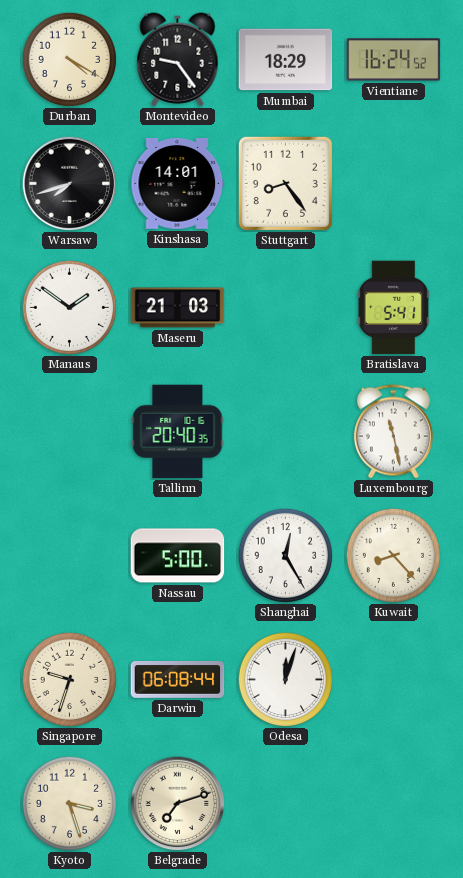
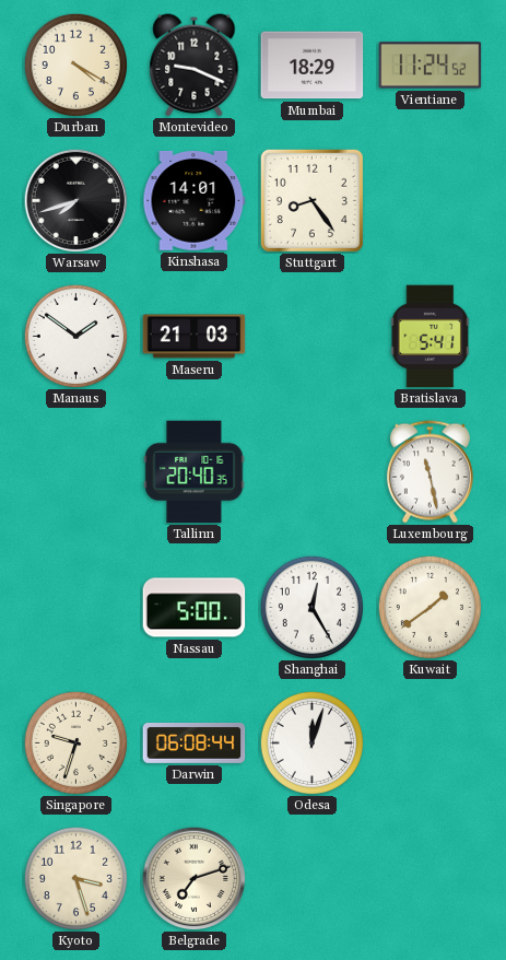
Montevideo: 9:24 -> 9:19
Vientiane: 16:24 -> 11:24
Kuwait: 8:23 -> 1:39
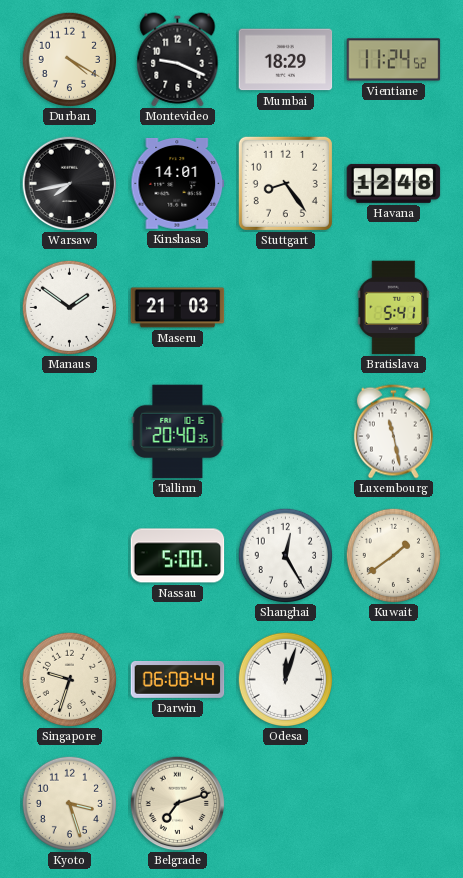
Warsaw: 7:42 -> 7:43
Havana: none -> 12:48
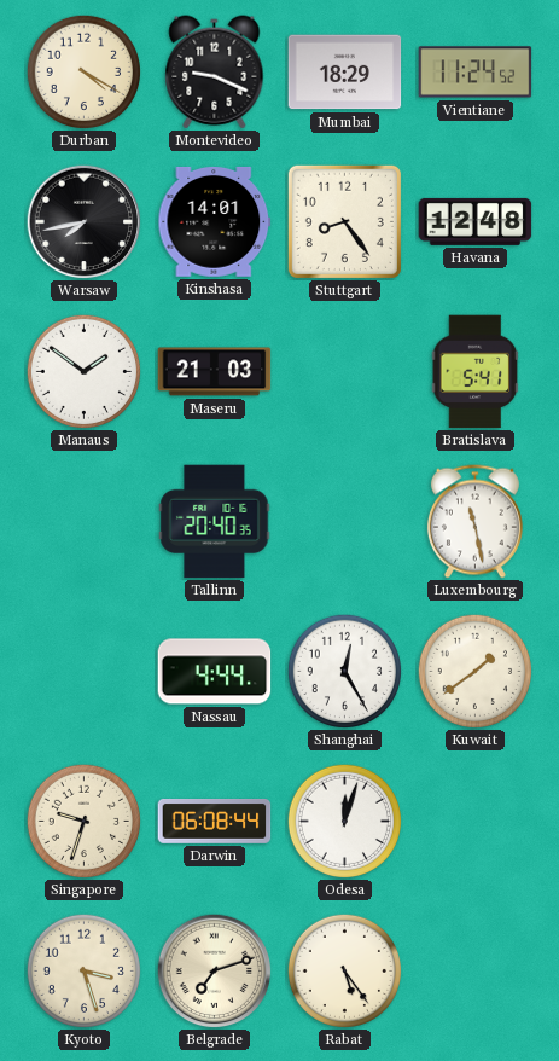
Nassau: 5:00 -> 4:44
Rabat: none -> 5:24
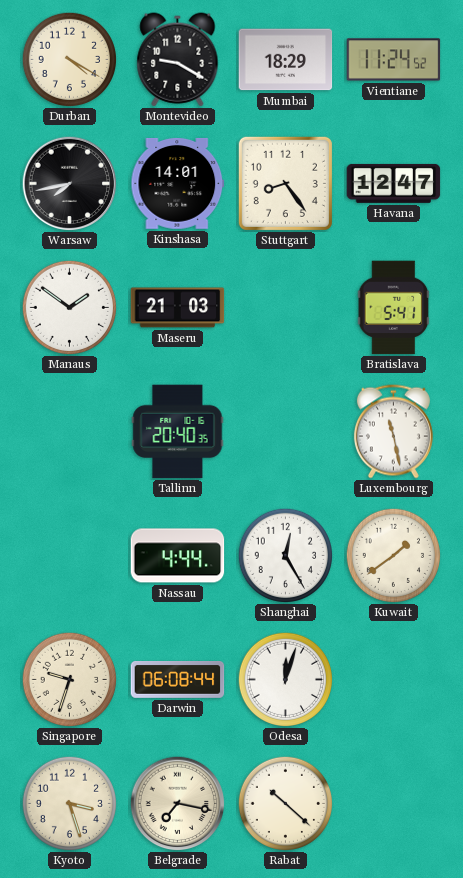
Montevideo: 9:19 -> 9:20
Havana: 12:48 -> 12:47
Belgrade: 7:12 -> 7:17
Rabat: 5:24 -> 10:22
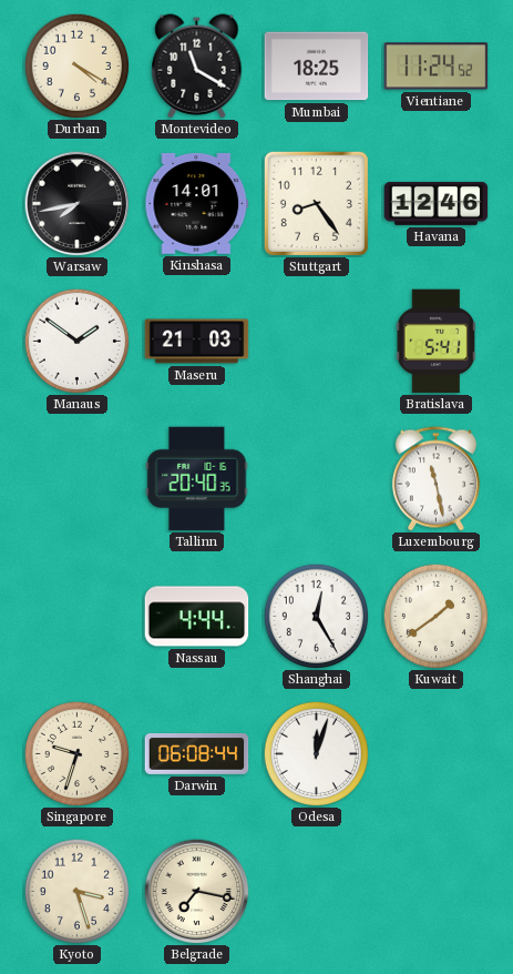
Montevideo: 9:20 -> 11:20
Mumbai: 18:29 -> 18:25
Havana: 12:47 -> 12:46
Rabat: 10:22 -> none
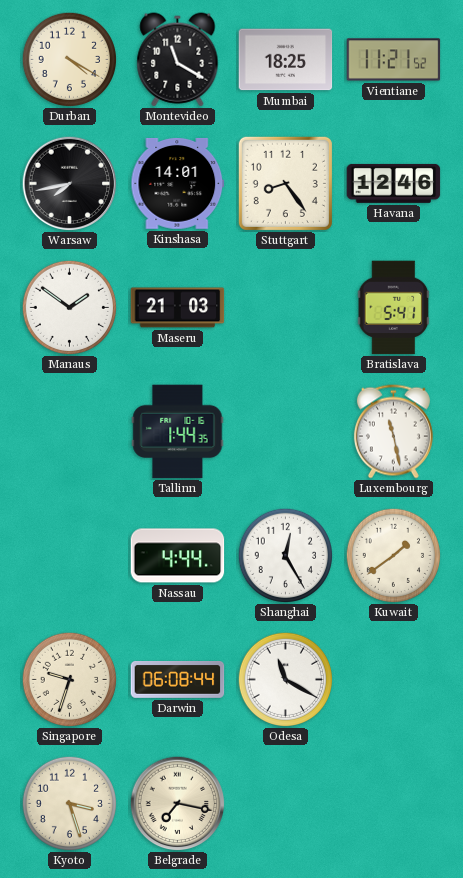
Vientiane: 11:24 -> 11:21
Tallinn: 20:40 -> 1:44
Odesa: 12:03 -> 11:20
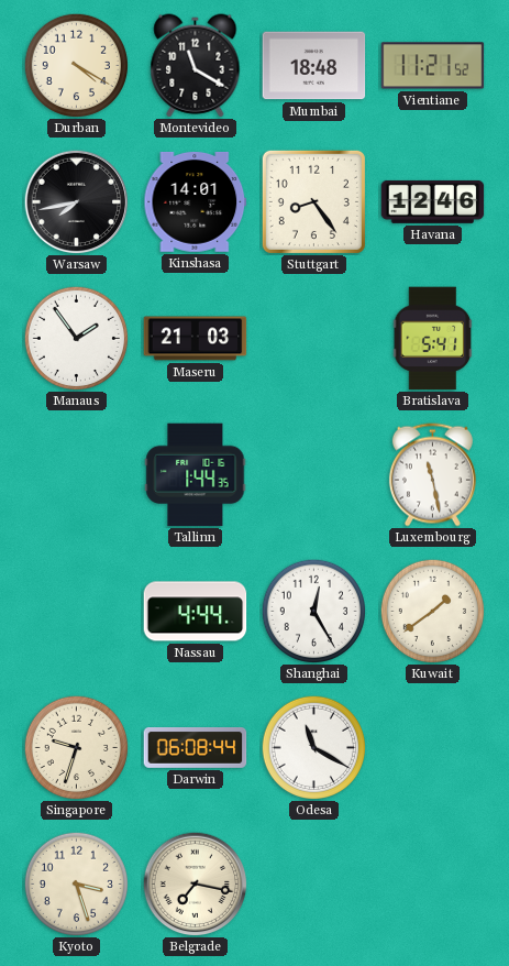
Mumbai: 18:25 -> 18:48
Manaus: 1:51 -> 1:54
